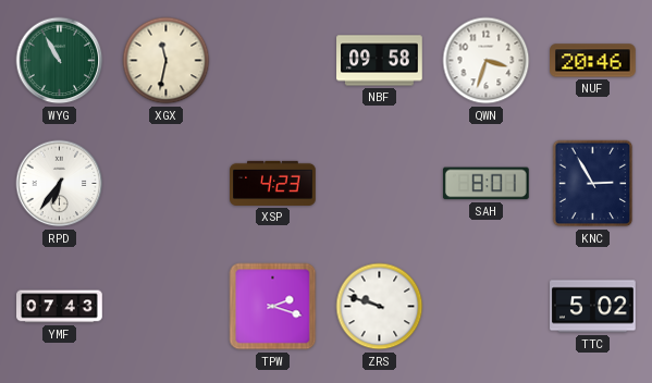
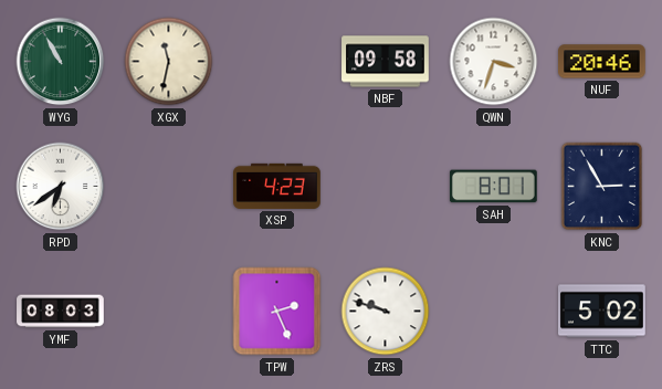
RPD: 6:36 -> 6:39
YMF: 07:43 -> 08:03
TPW: 2:18 -> 2:26
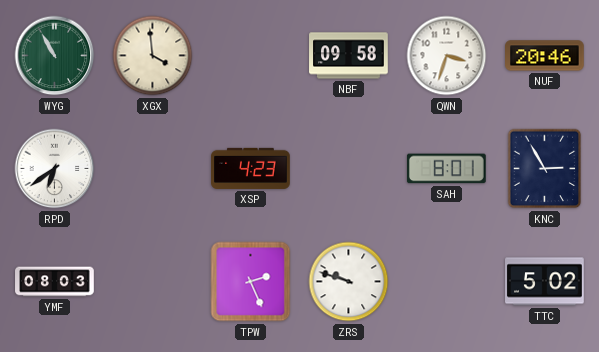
XGX: 11:32 -> 3:59
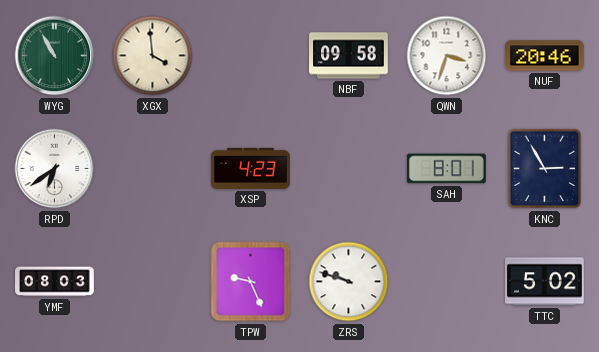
TPW: 2:26 -> 9:26
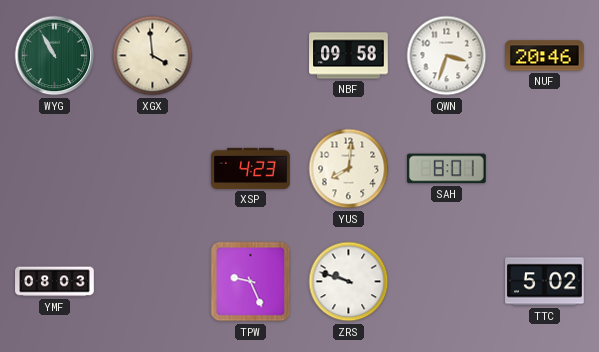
RPD: 6:39 -> none
YUS: none -> 8:01
KNC: 2:55 -> none
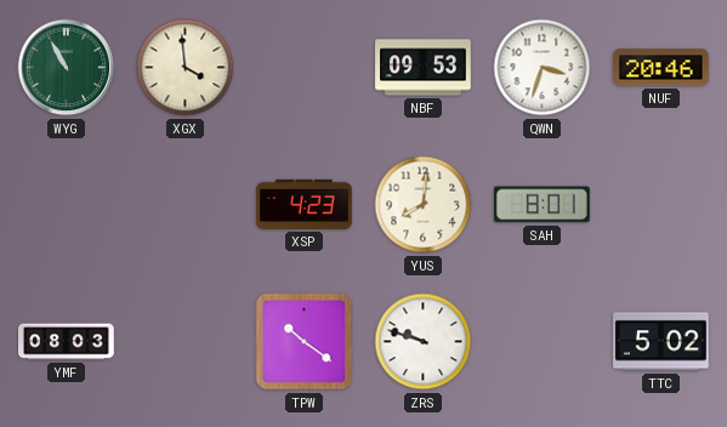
NBF: 09:58 -> 09:53
TPW: 9:26 -> 10:21
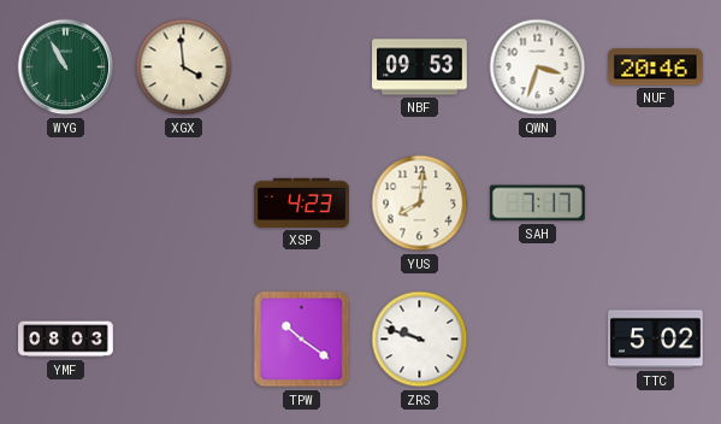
SAH: 8:01 -> 7:17
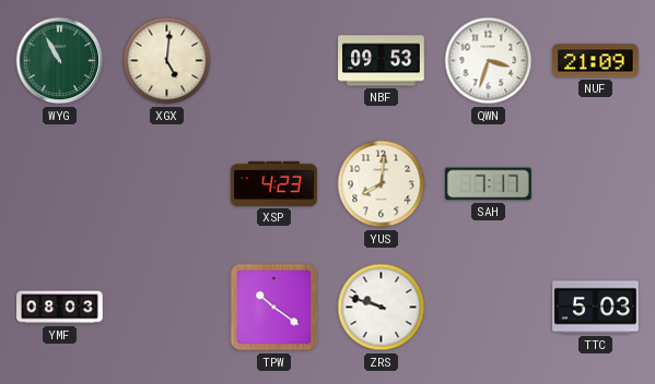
XGX: 3:59 -> 5:01
NUF: 20:46 -> 21:09
TTC: 5:02 -> 5:03
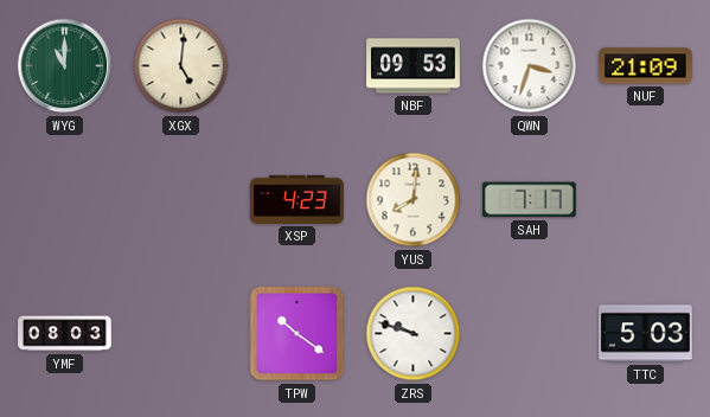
WYG: 10:55 -> 11:00
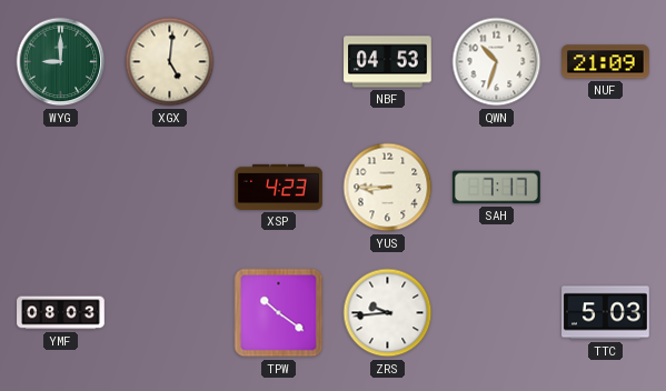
WYG: 11:00 -> 9:00
NBF: 09:53 -> 04:53
QWN: 3:33 -> 10:33
YUS: 8:01 -> 8:45
ZRS: 9:48 -> 9:44
